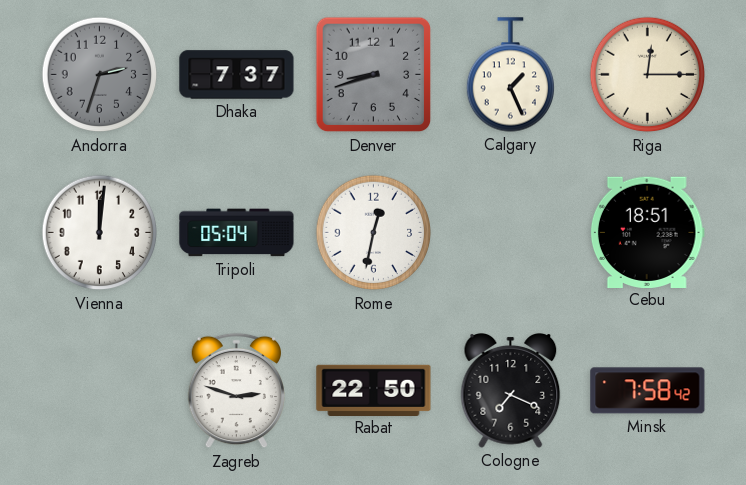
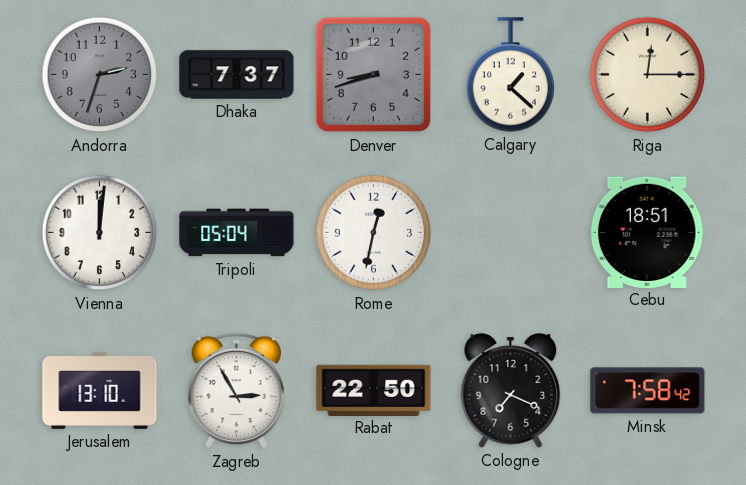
Calgary: 1:26 -> 1:22
Jerusalem: none -> 13:10
Zagreb: 2:48 -> 2:55
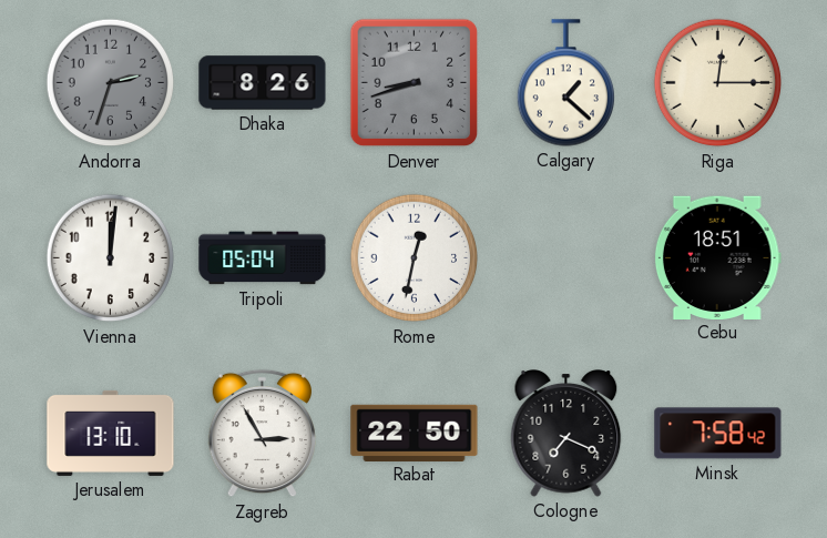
Dhaka: 7:37 -> 8:26
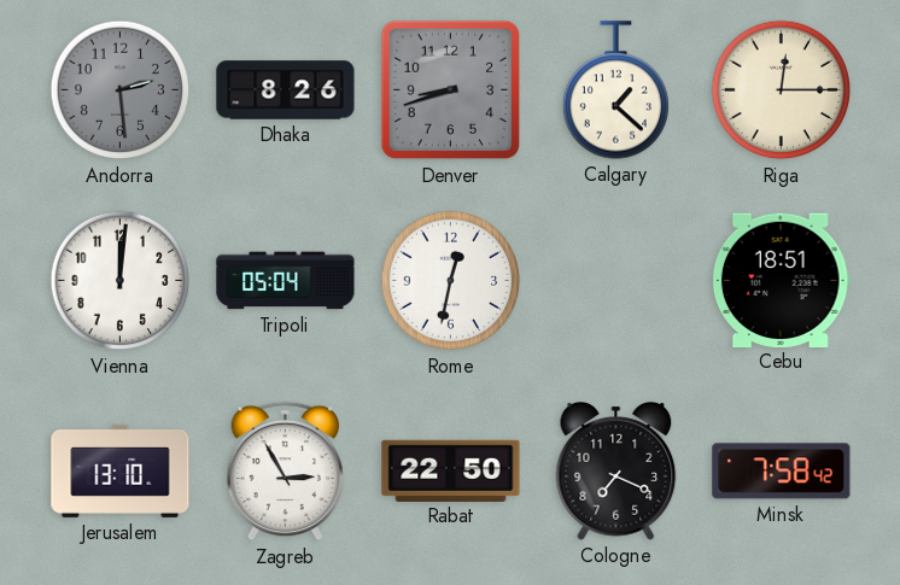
Andorra: 2:33 -> 2:29
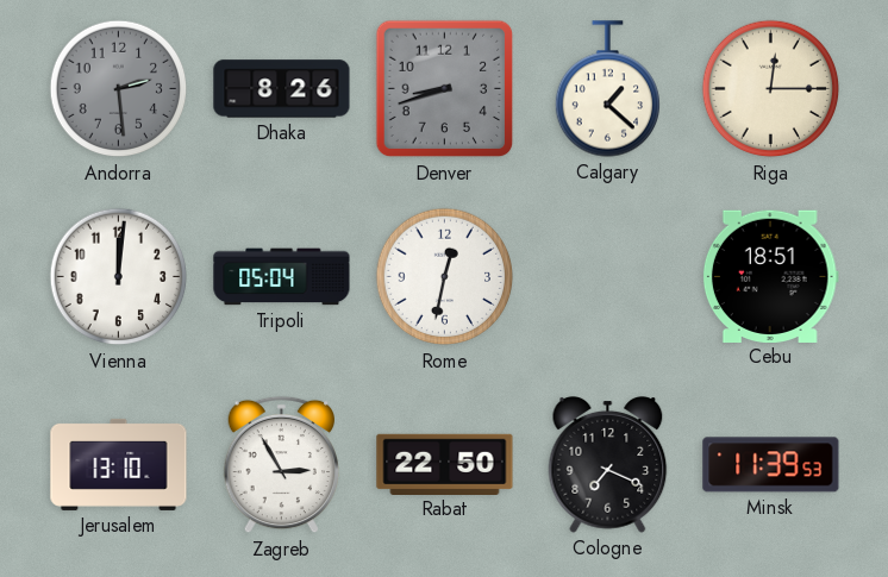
Minsk: 7:58 -> 11:39
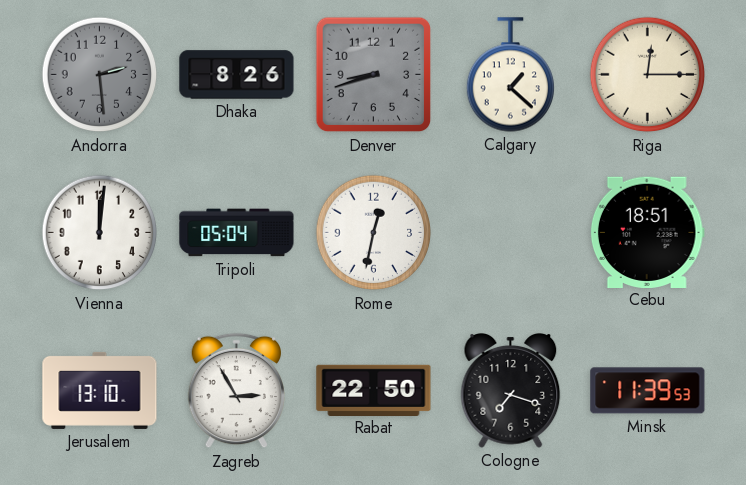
Cologne: 7:19 -> 7:18
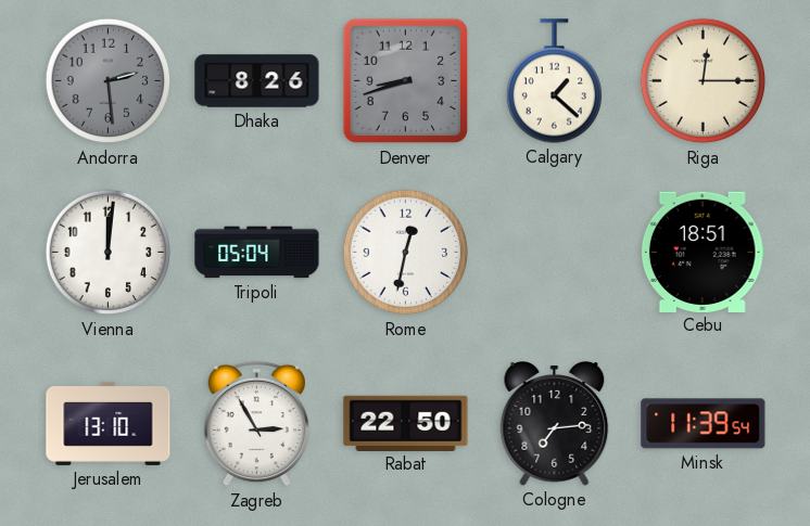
Cologne: 7:18 -> 7:14
Minsk: 11:39:53 -> 11:39:54
